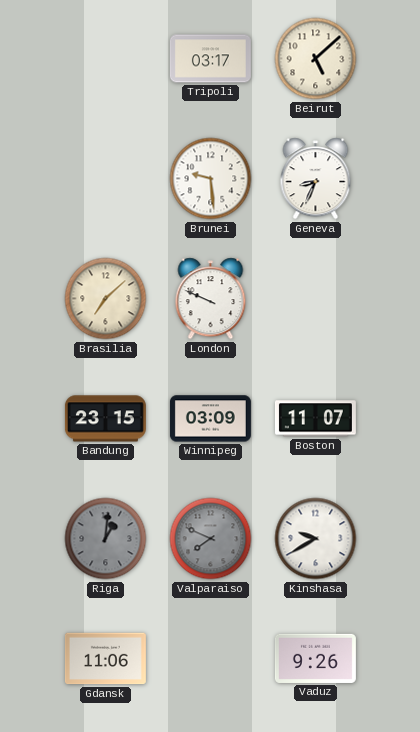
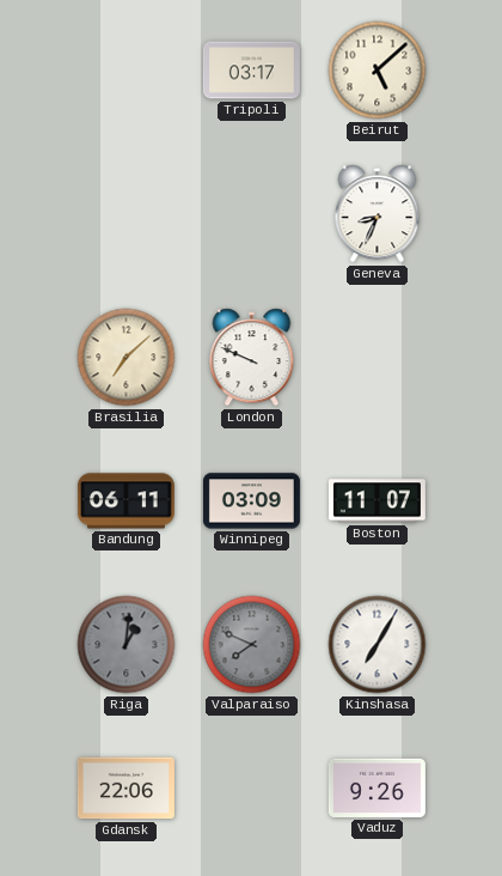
Brunei: 9:29 -> none
Bandung: 23:15 -> 06:11
Kinshasa: 9:40 -> 7:05
Gdansk: 11:06 -> 22:06
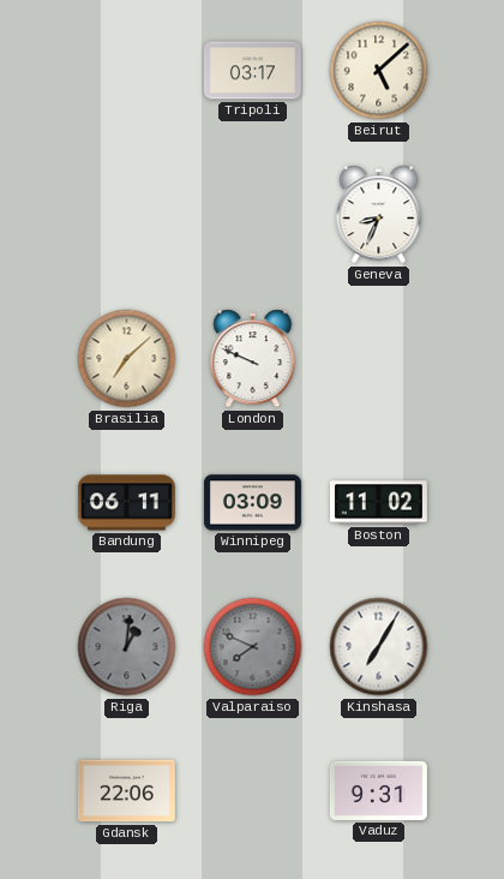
Boston: 11:07 -> 11:02
Vaduz: 9:26 -> 9:31
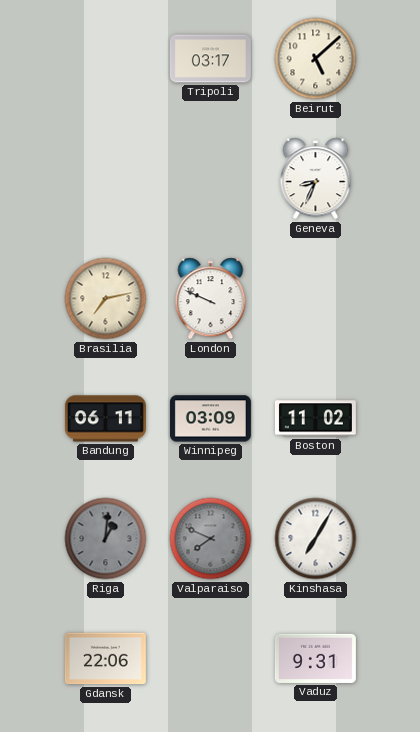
Brasilia: 7:08 -> 7:13
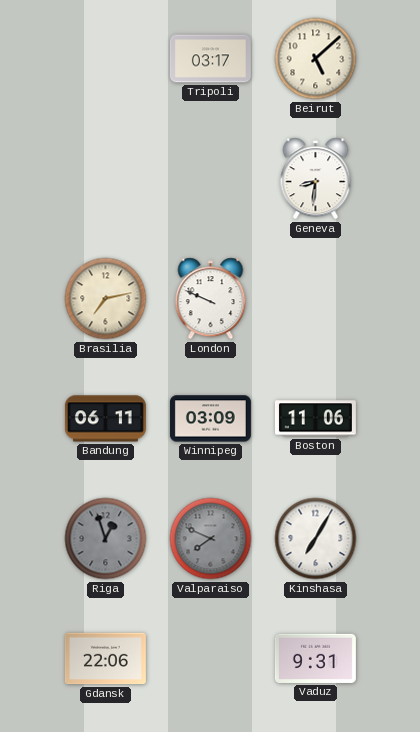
Geneva: 8:34 -> 8:31
Boston: 11:02 -> 11:06
Riga: 1:01 -> 12:57
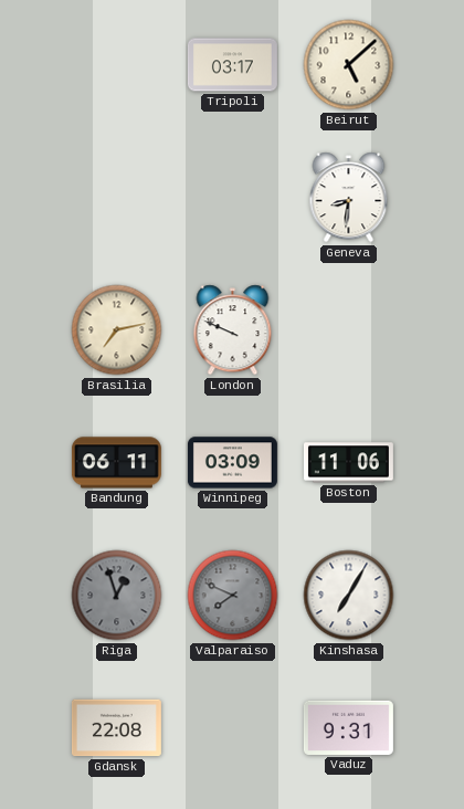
Gdansk: 22:06 -> 22:08
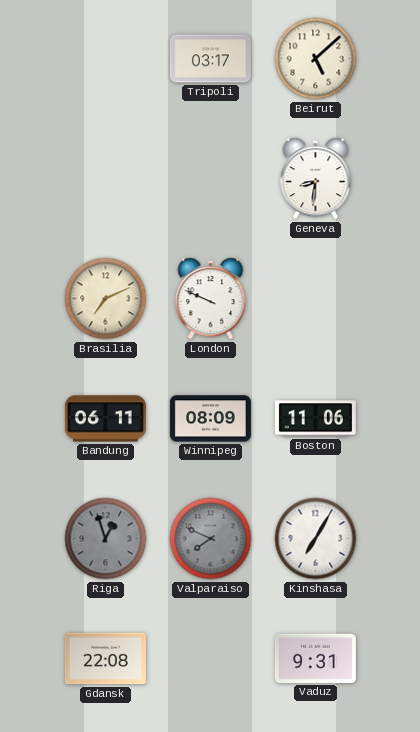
Brasilia: 7:13 -> 7:11
Winnipeg: 03:09 -> 08:09
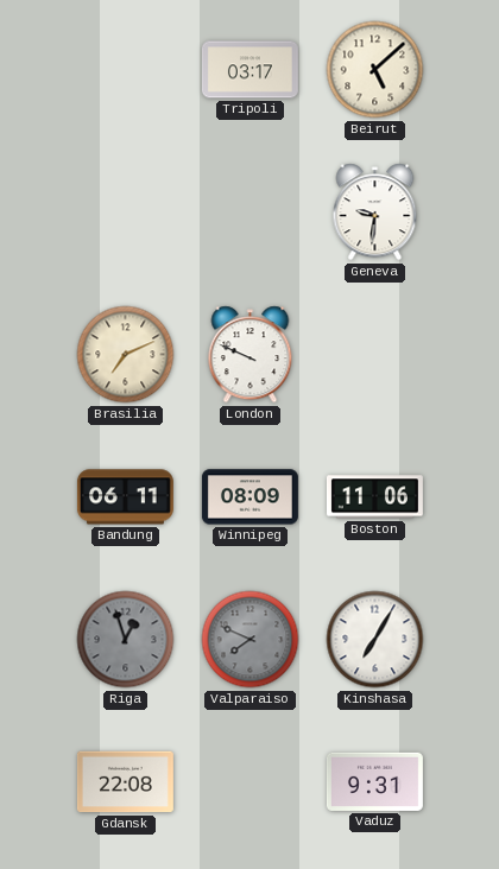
Geneva: 8:31 -> 9:31
